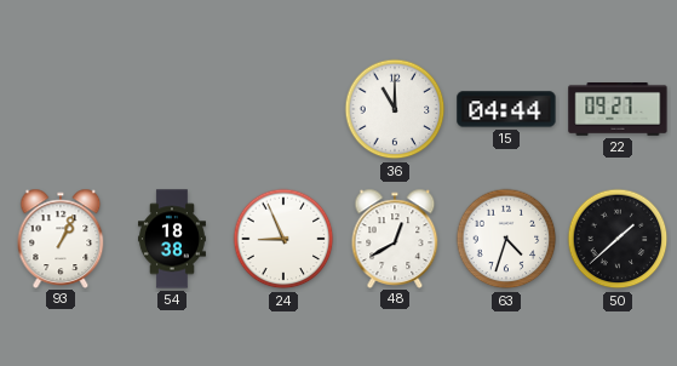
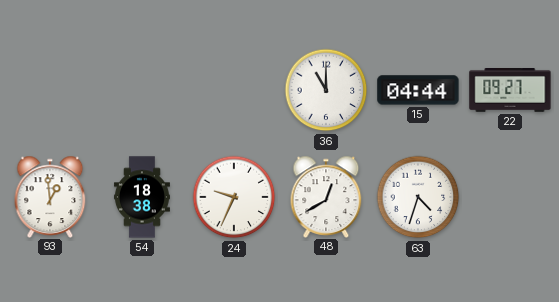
93: 1:04 -> 12:59
24: 8:56 -> 9:34
50: 1:38 -> none
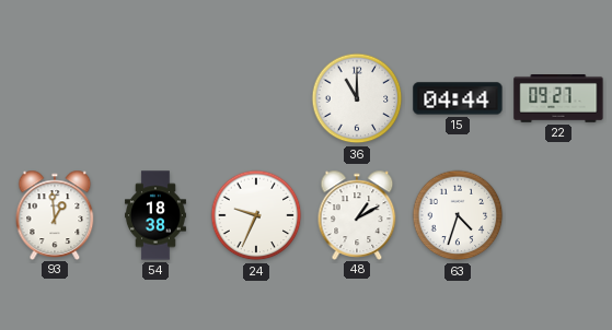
48: 12:40 -> 1:10
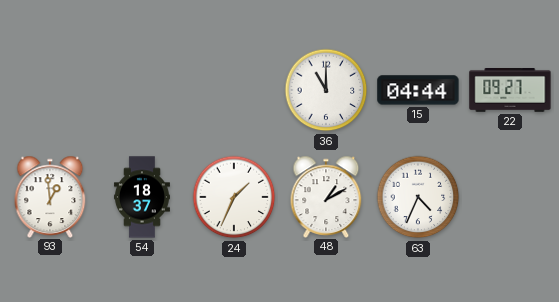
54: 18:38 -> 18:37
24: 9:34 -> 1:34
63: 4:33 -> 4:34
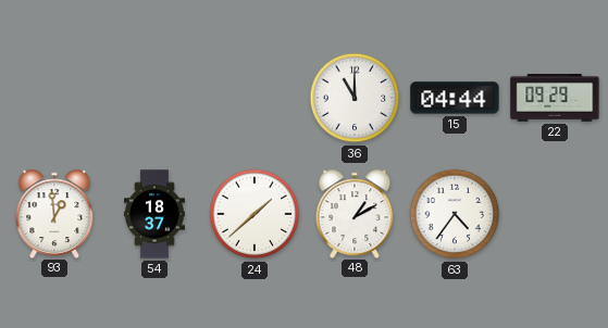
22: 09:27 -> 09:29
24: 1:34 -> 1:38
63: 4:34 -> 4:36
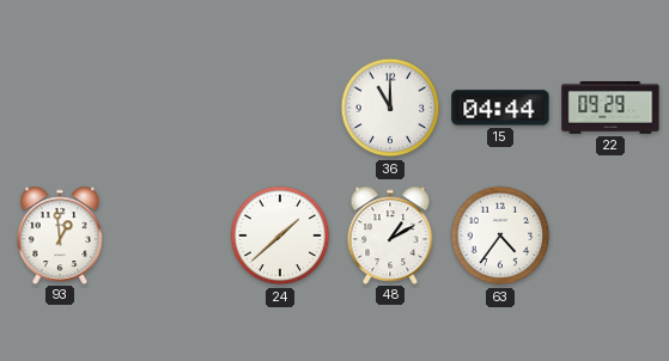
54: 18:37 -> none
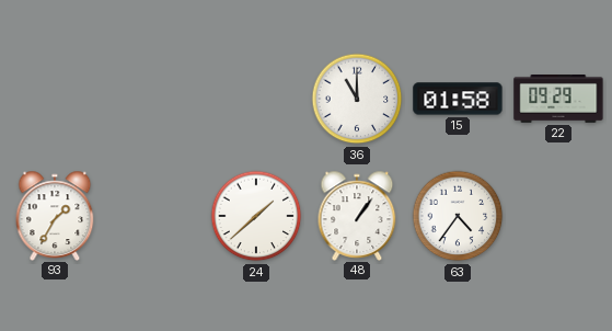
15: 04:44 -> 01:58
93: 12:59 -> 1:35
48: 1:10 -> 1:06
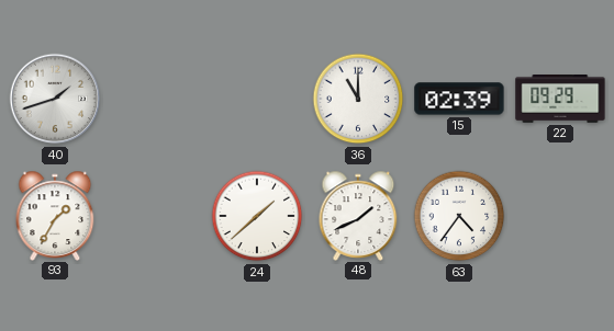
40: none -> 1:42
15: 01:58 -> 02:39
48: 1:06 -> 1:41
